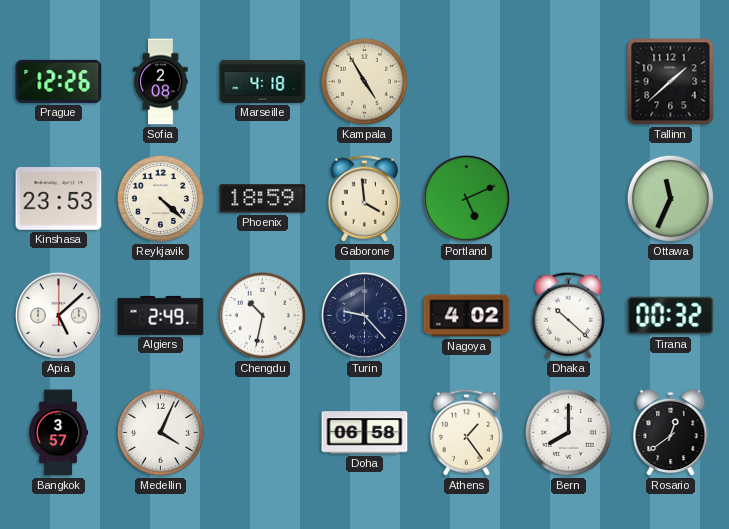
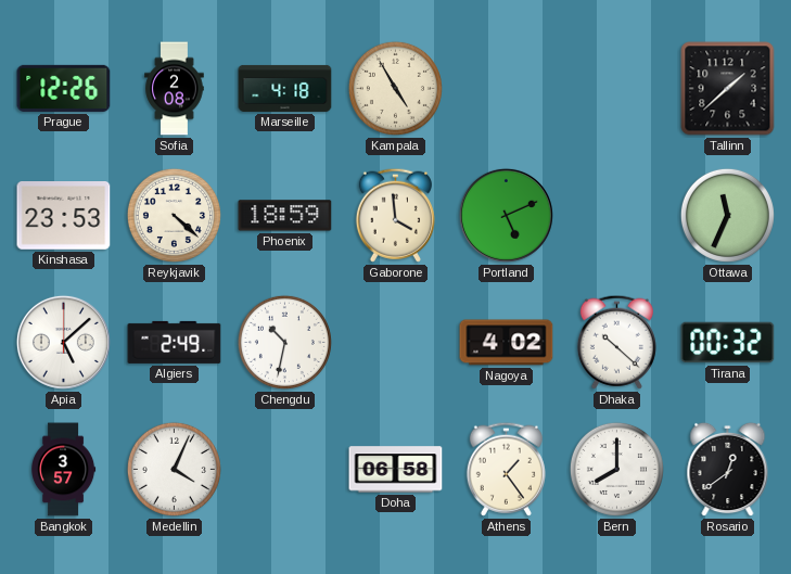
Turin: 9:23 -> none
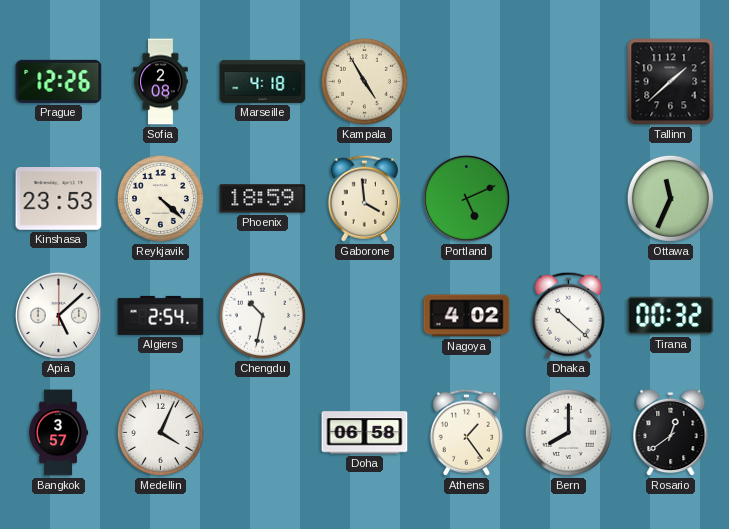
Algiers: 2:49 -> 2:54
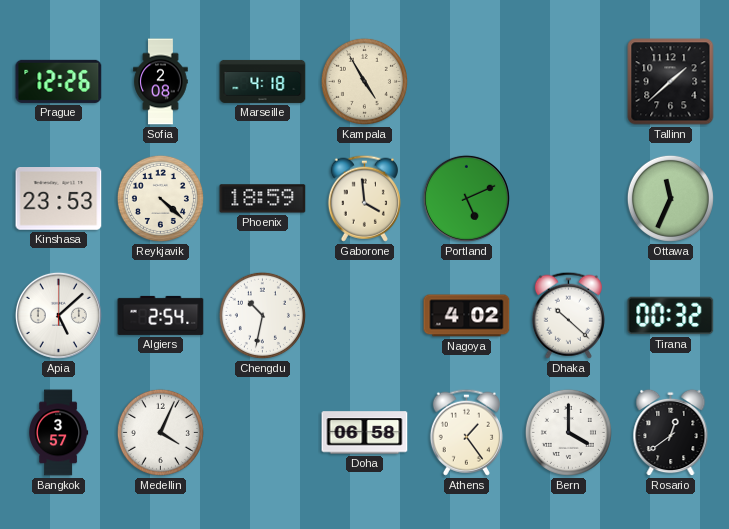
Bern: 8:00 -> 4:00
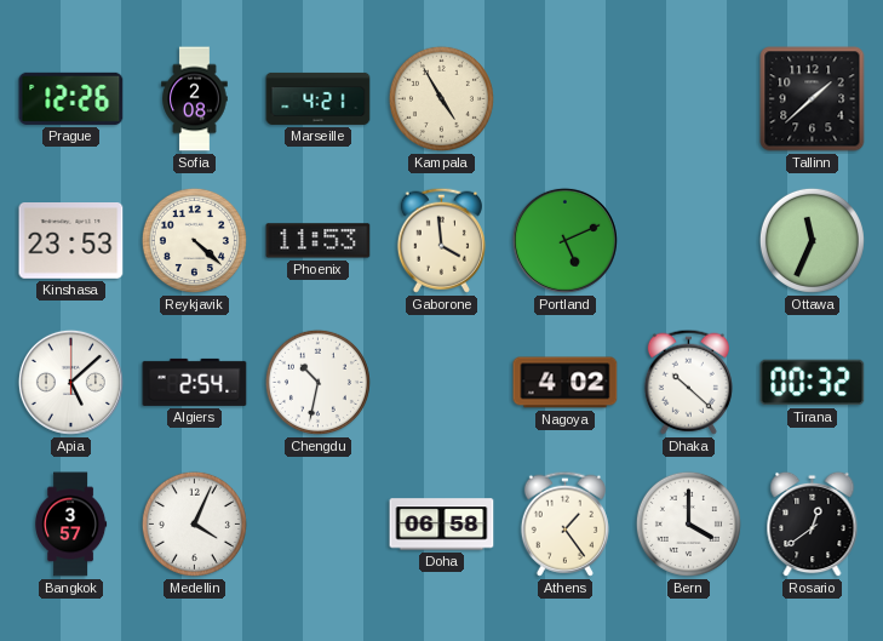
Marseille: 4:18 -> 4:21
Phoenix: 18:59 -> 11:53
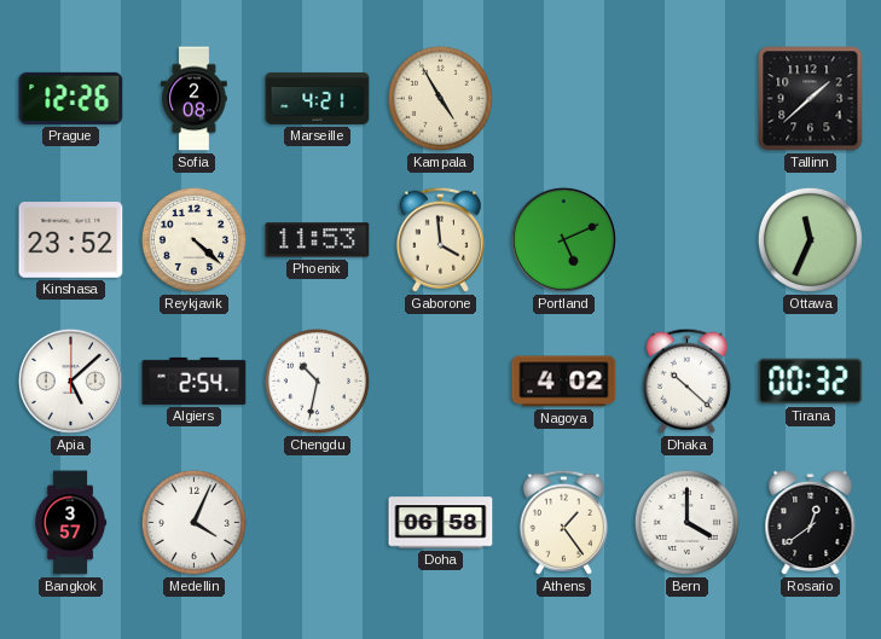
Kinshasa: 23:53 -> 23:52
